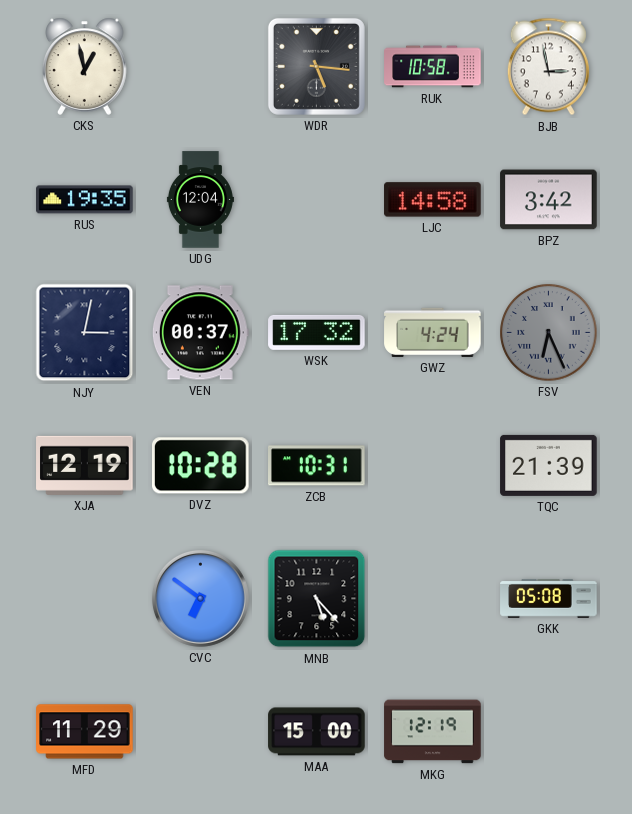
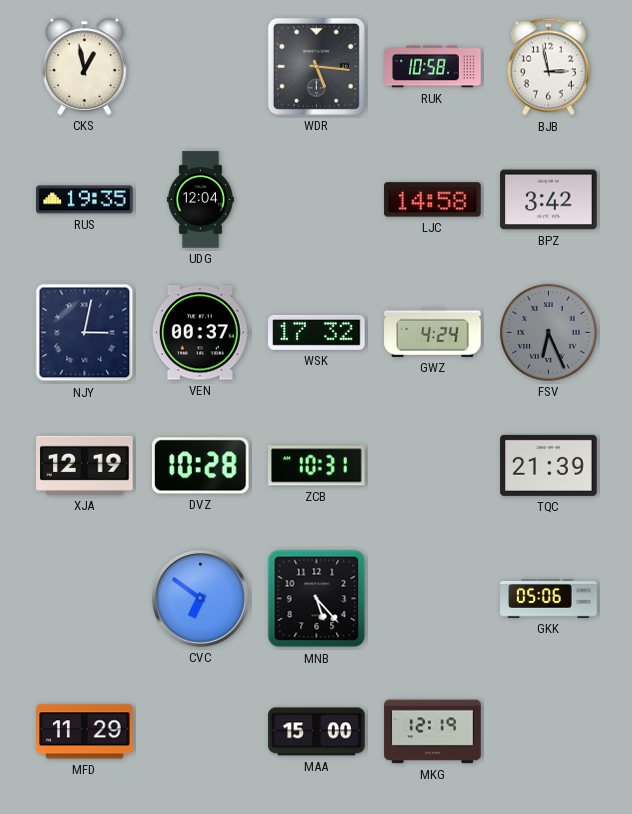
GKK: 05:08 -> 05:06
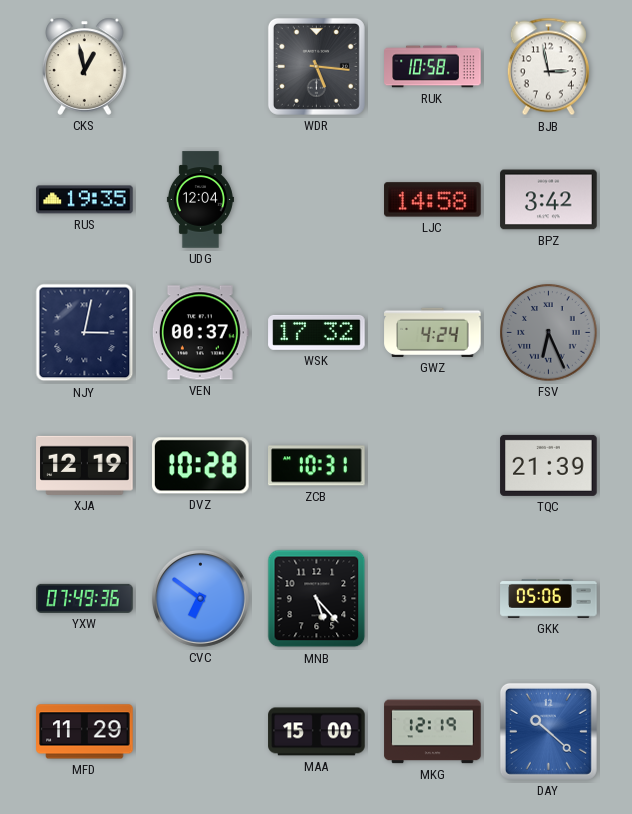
YXW: none -> 07:49
DAY: none -> 10:22
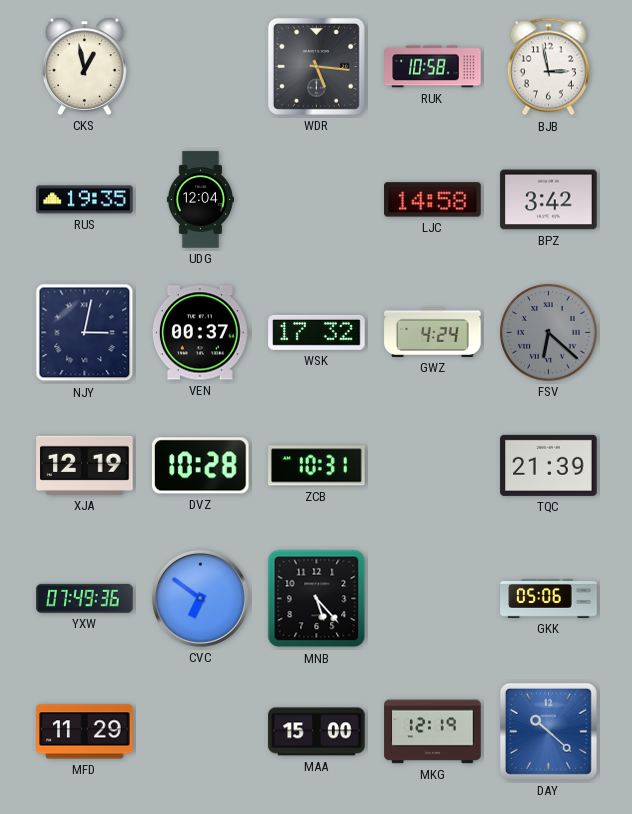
FSV: 6:26 -> 6:22
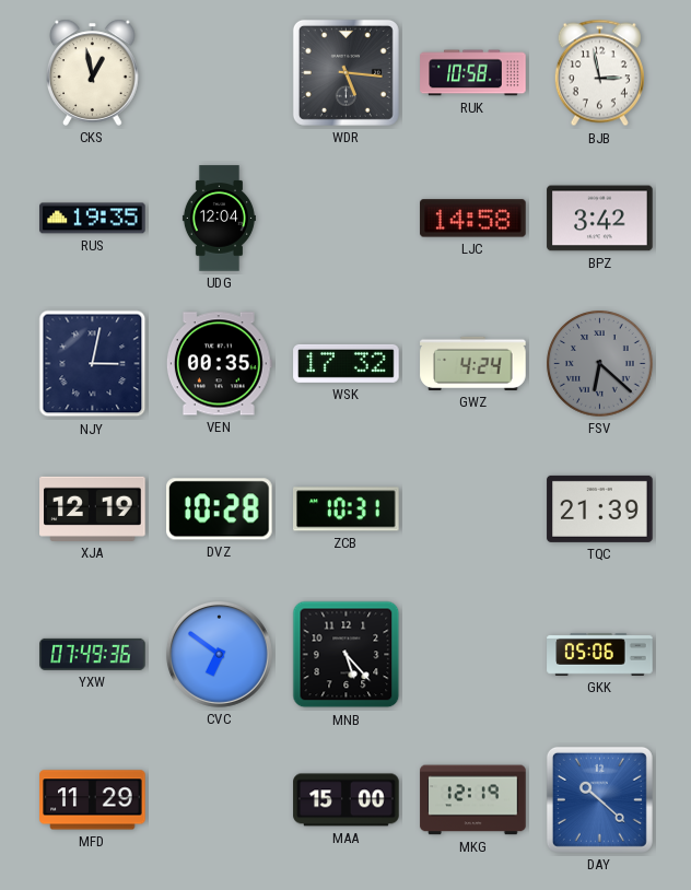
VEN: 00:37 -> 00:35
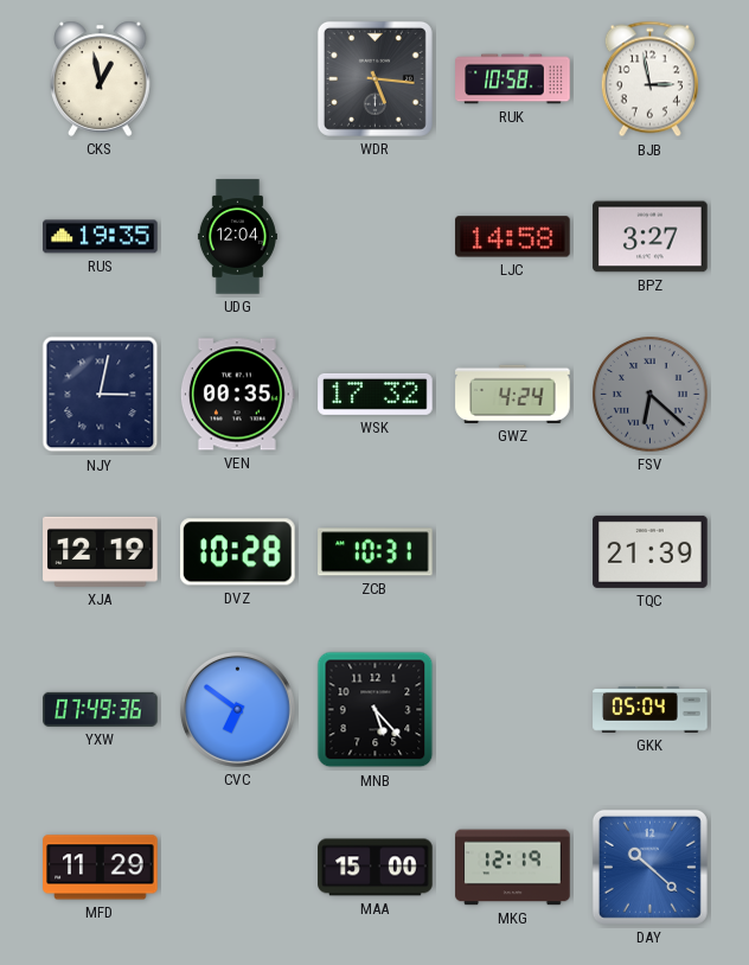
BPZ: 3:42 -> 3:27
GKK: 05:06 -> 05:04
